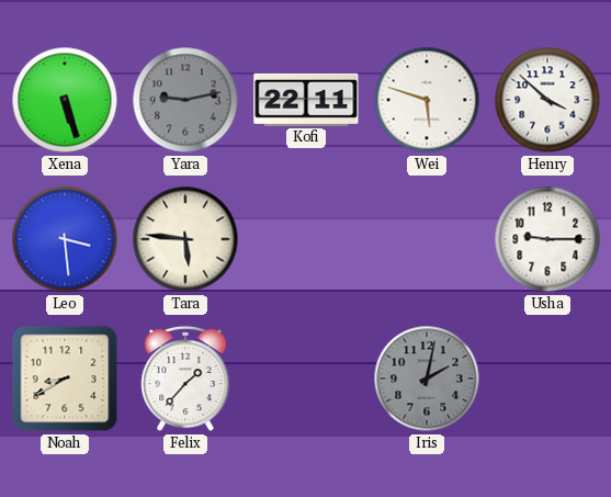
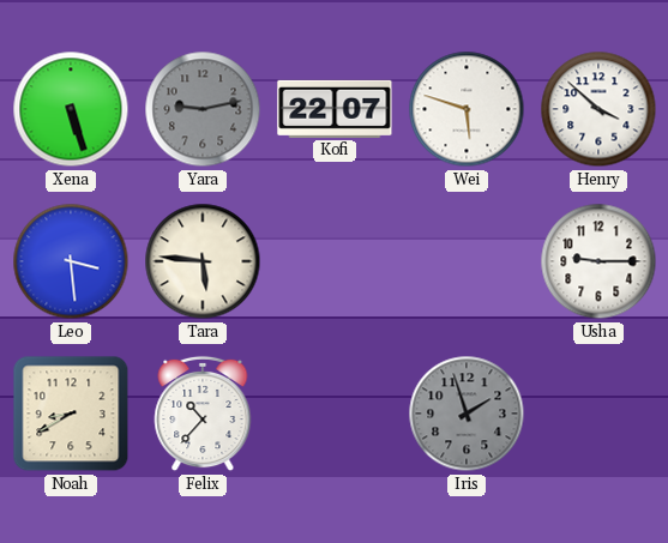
Kofi: 22:11 -> 22:07
Felix: 1:37 -> 10:37
Iris: 2:02 -> 1:57
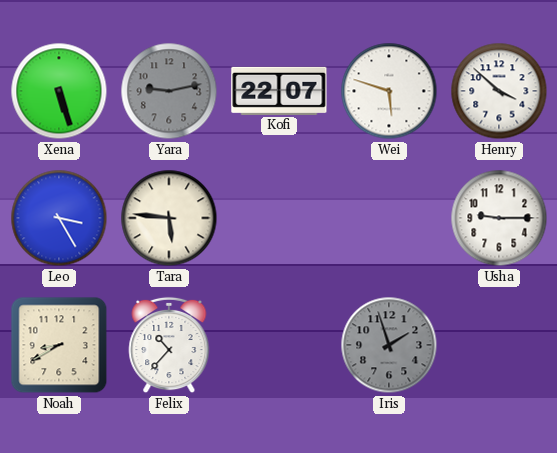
Leo: 3:29 -> 3:25
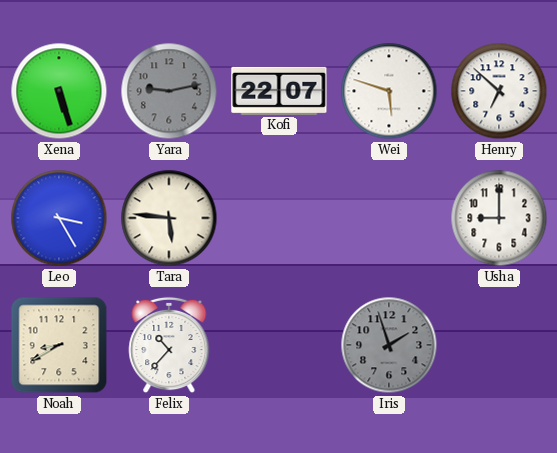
Henry: 3:52 -> 6:52
Usha: 9:15 -> 9:00
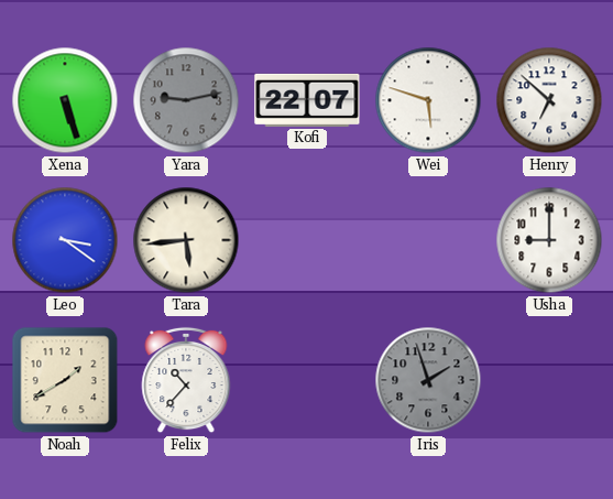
Leo: 3:25 -> 3:21
Tara: 5:46 -> 5:44
Noah: 8:40 -> 1:40
